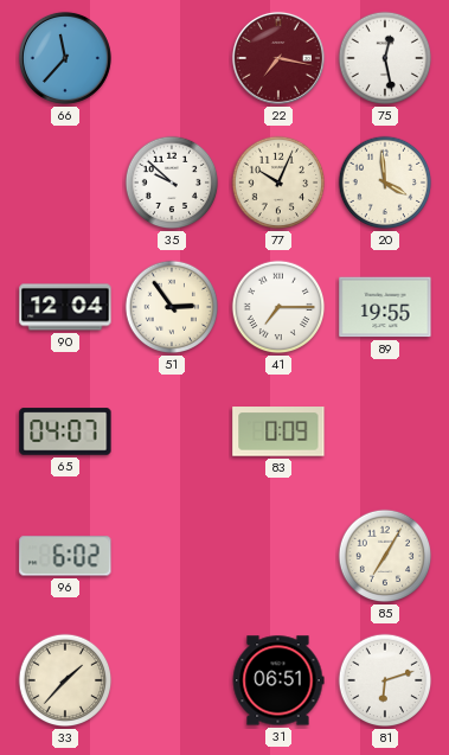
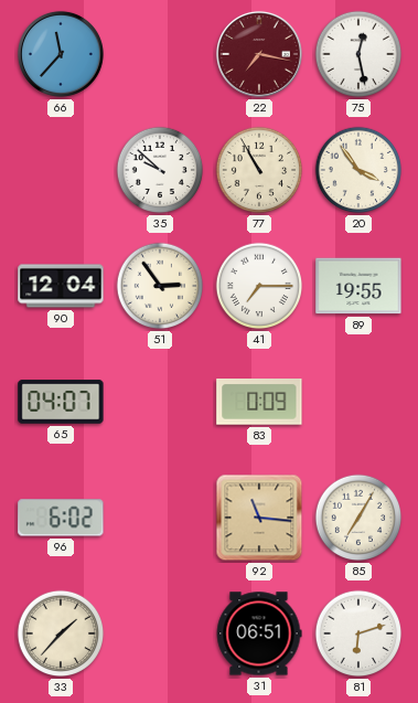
77: 10:04 -> 10:55
20: 3:59 -> 3:54
92: none -> 11:16
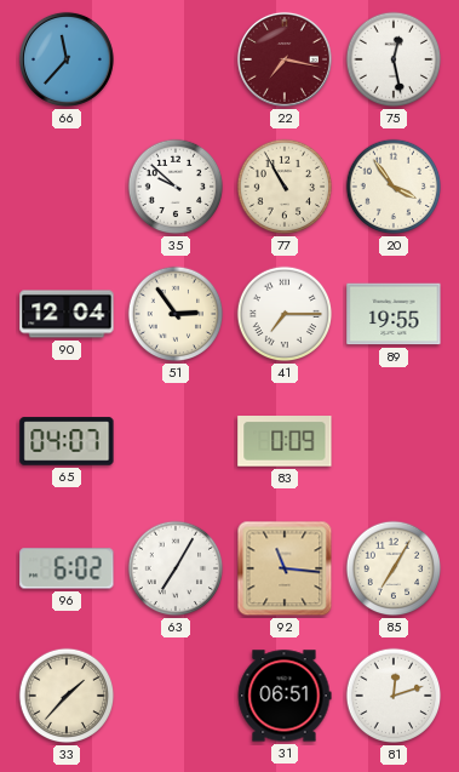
63: none -> 7:05
81: 6:12 -> 12:12
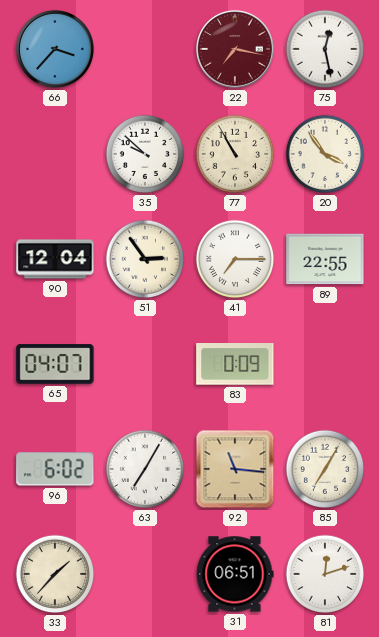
66: 11:37 -> 3:37
89: 19:55 -> 22:55
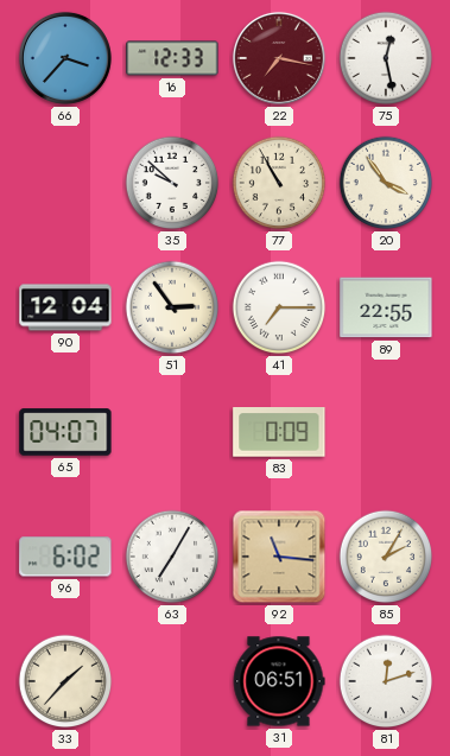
16: none -> 12:33
85: 7:05 -> 2:05
